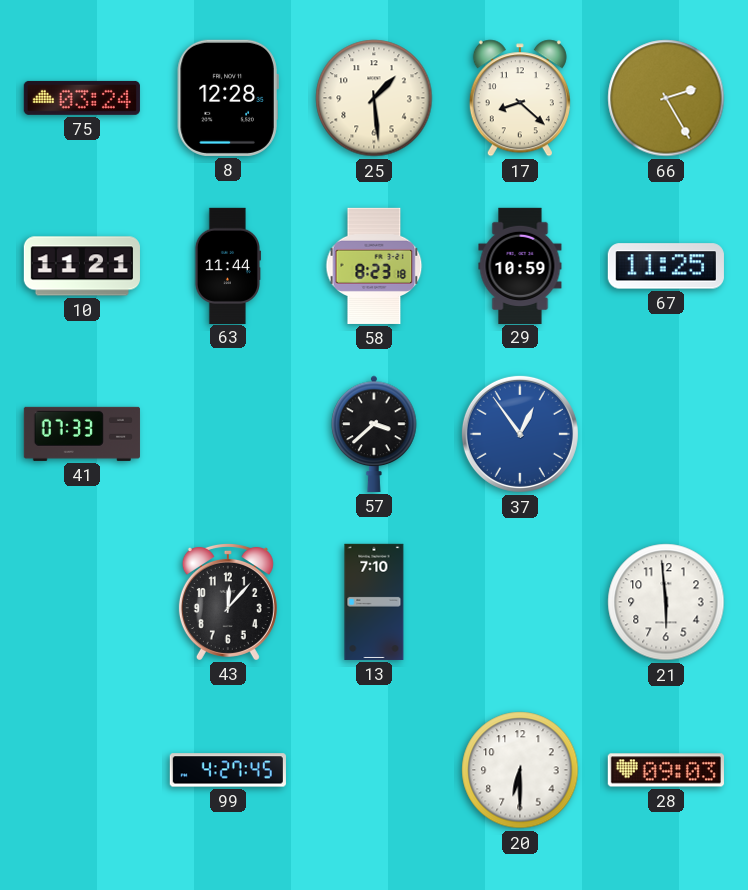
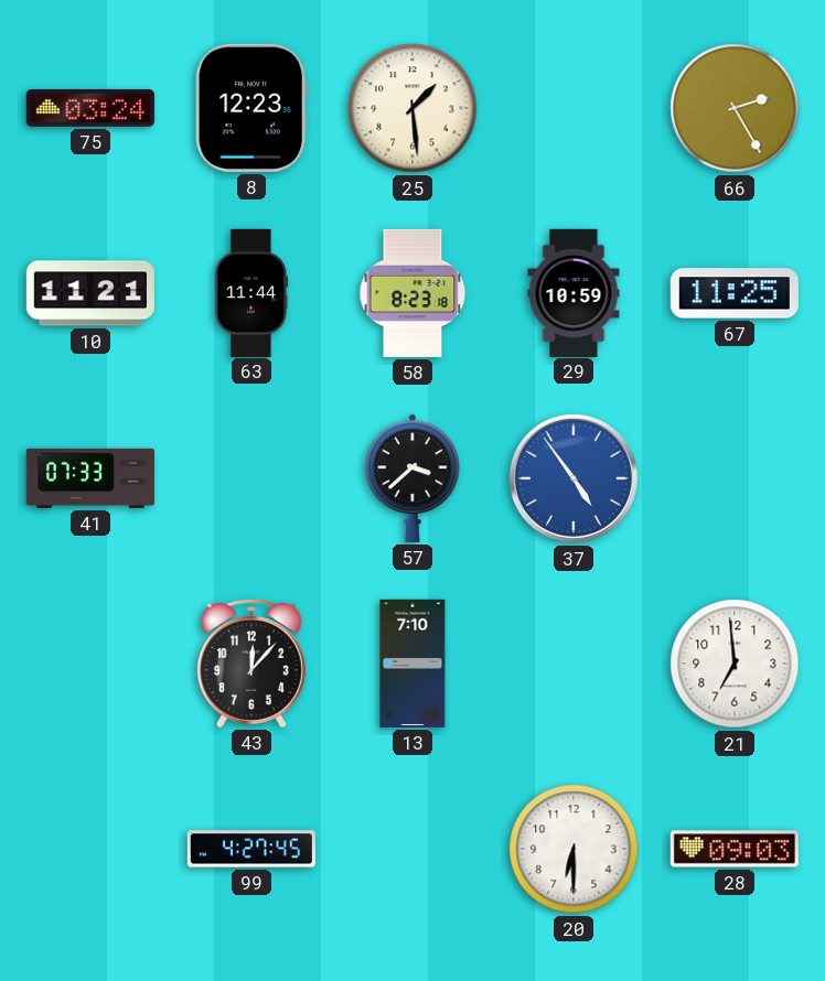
8: 12:28 -> 12:23
17: 8:22 -> none
37: 12:54 -> 4:54
21: 5:59 -> 6:59
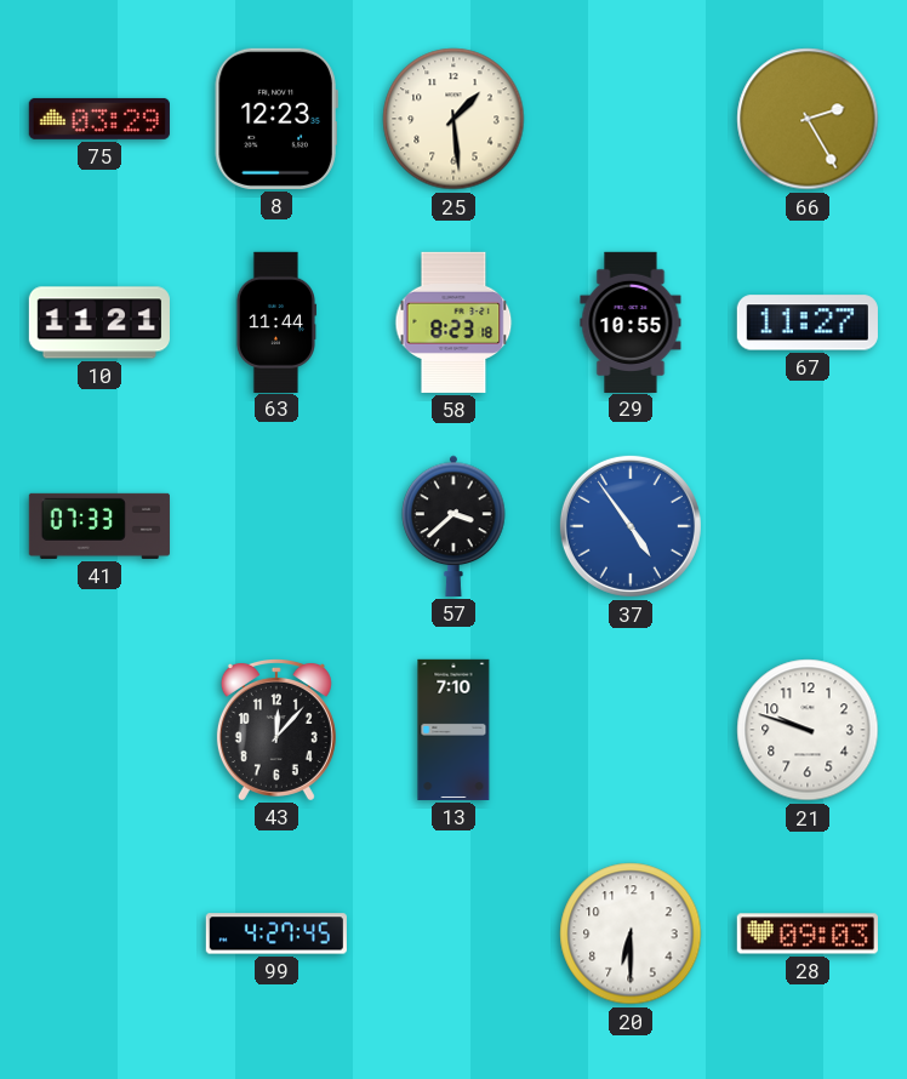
75: 03:24 -> 03:29
29: 10:59 -> 10:55
67: 11:25 -> 11:27
21: 6:59 -> 9:48
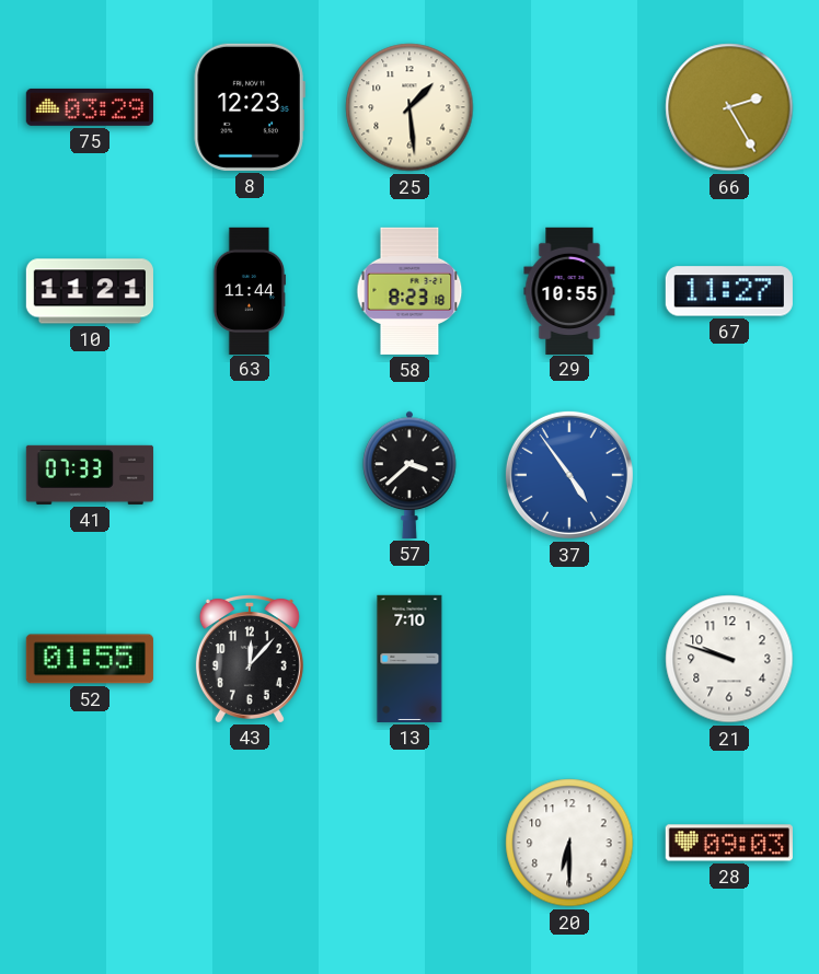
52: none -> 01:55
99: 4:27 -> none
